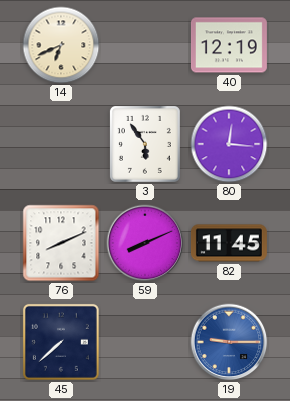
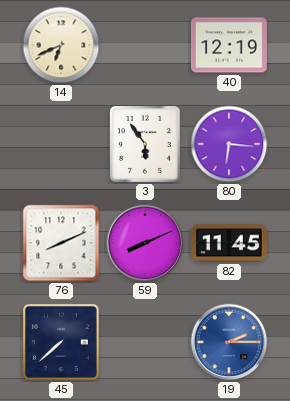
80: 12:16 -> 6:16
19: 9:15 -> 2:15
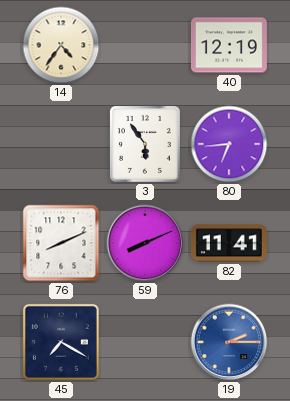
14: 6:41 -> 4:36
80: 6:16 -> 6:44
82: 11:45 -> 11:41
45: 7:38 -> 7:20
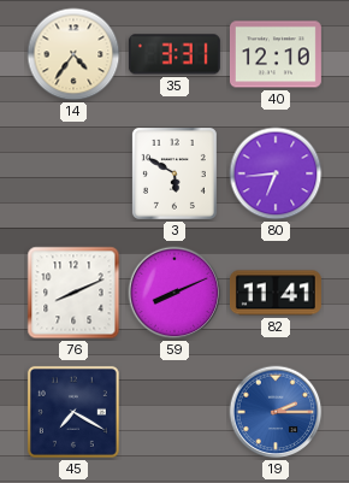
35: none -> 3:31
40: 12:19 -> 12:10
3: 5:54 -> 5:50
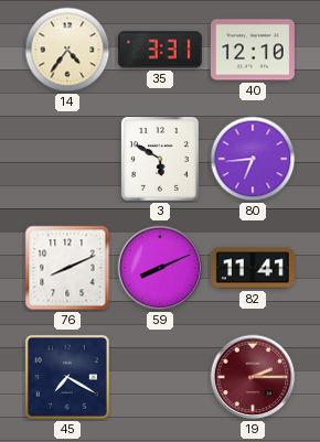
19 dial: blue -> burgundy
